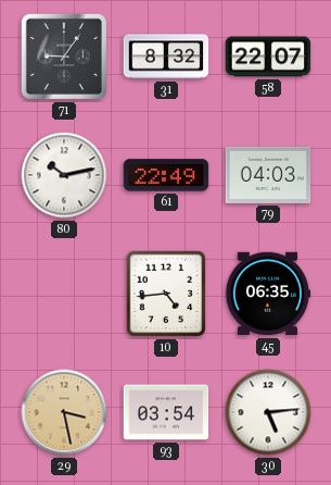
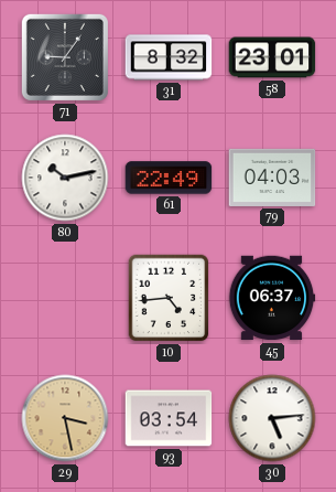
58: 22:07 -> 23:01
45: 06:35 -> 06:37
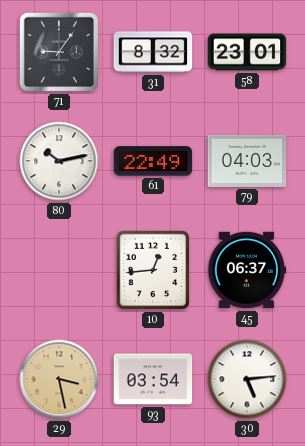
10: 4:44 -> 12:44
